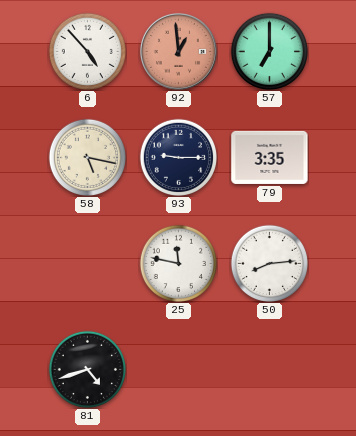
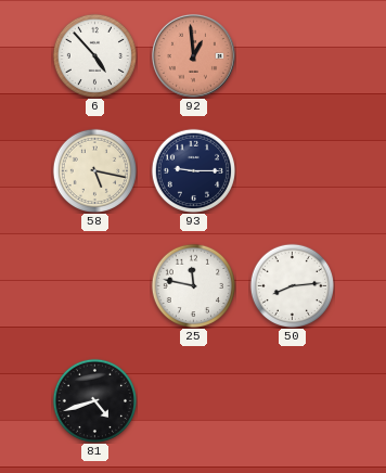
57: 7:00 -> none
79: 3:35 -> none
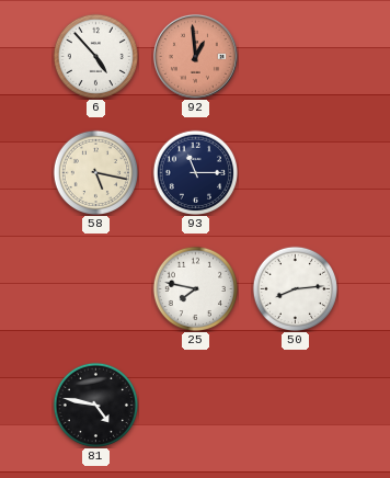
93: 9:15 -> 11:15
25: 11:47 -> 7:47
81: 4:42 -> 4:47
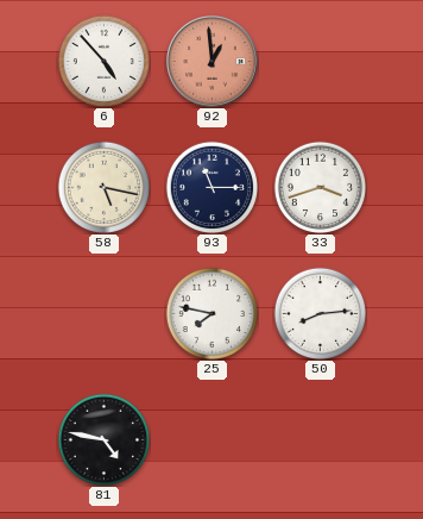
33: none -> 3:42
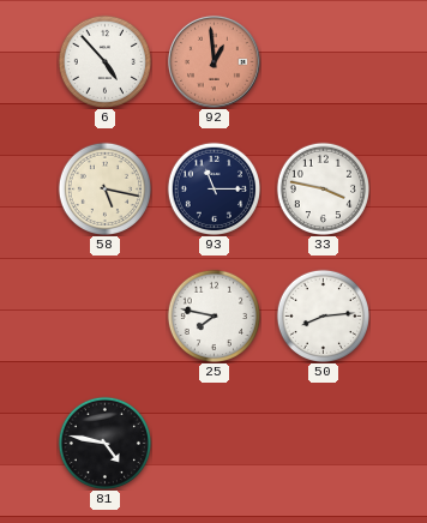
33: 3:42 -> 3:47
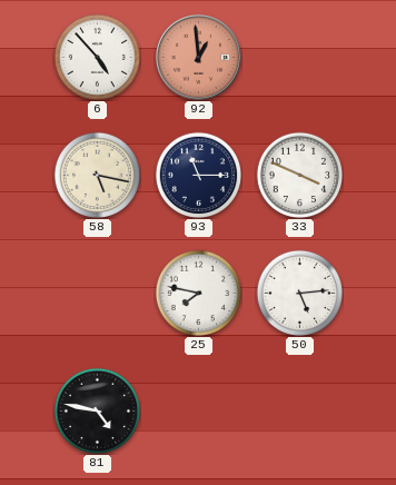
33: 3:47 -> 3:49
50: 8:14 -> 5:14
